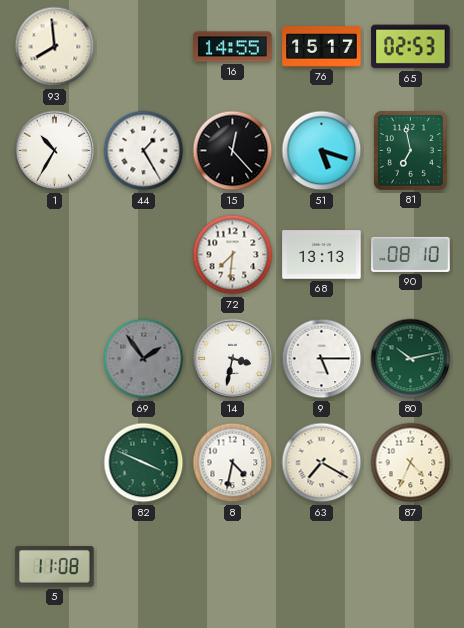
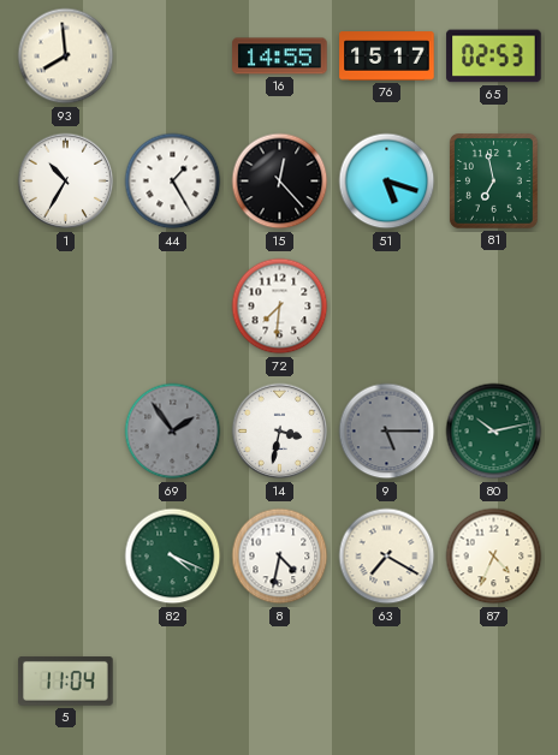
68: 13:13 -> none
90: 08:10 -> none
9 dial: white -> grey
82: 3:49 -> 4:19
5: 11:08 -> 11:04
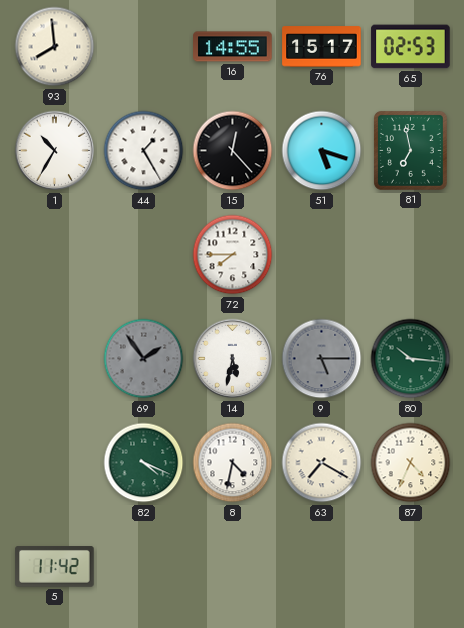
72: 7:31 -> 7:45
14: 3:32 -> 5:32
80: 10:13 -> 10:16
5: 11:04 -> 11:42
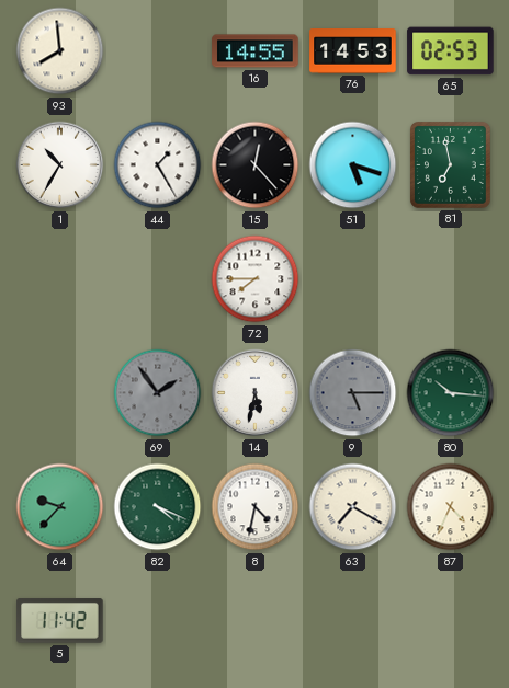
76: 15:17 -> 14:53
64: none -> 9:37
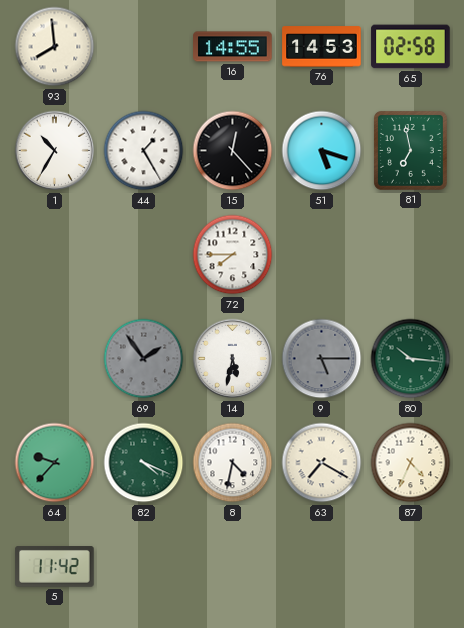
65: 02:53 -> 02:58
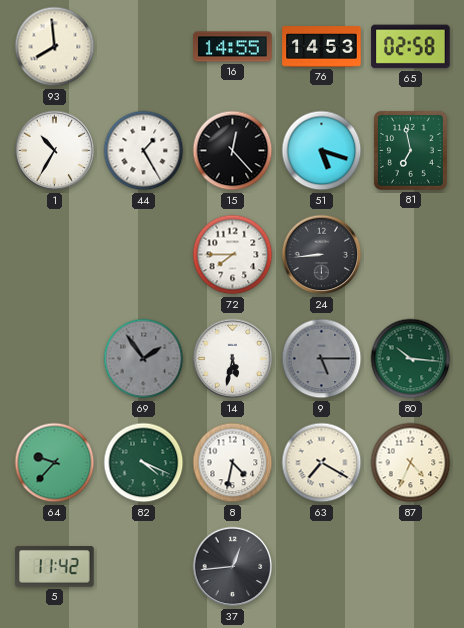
24: none -> 8:44
37: none -> 12:44
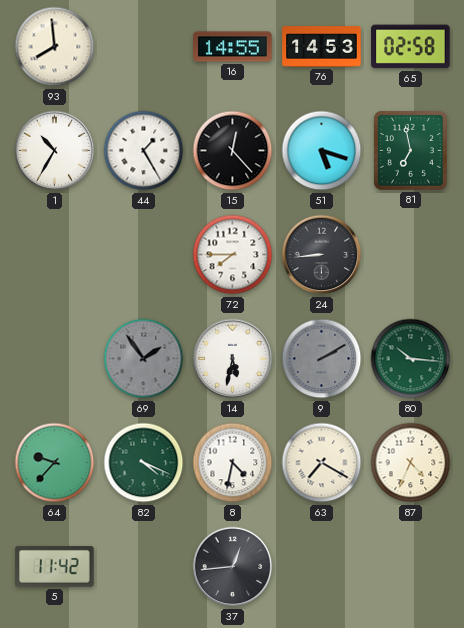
9: 5:15 -> 2:10
